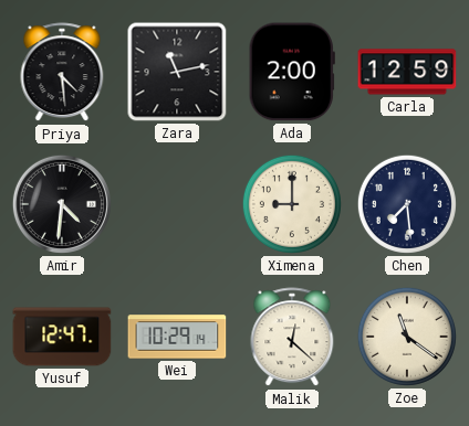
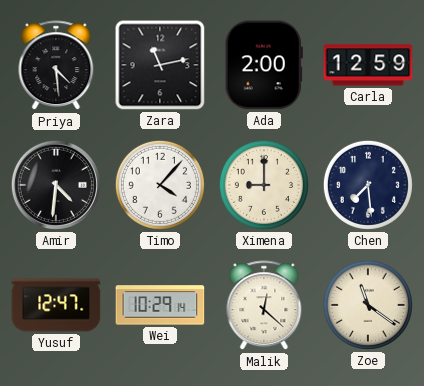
Timo: none -> 4:07
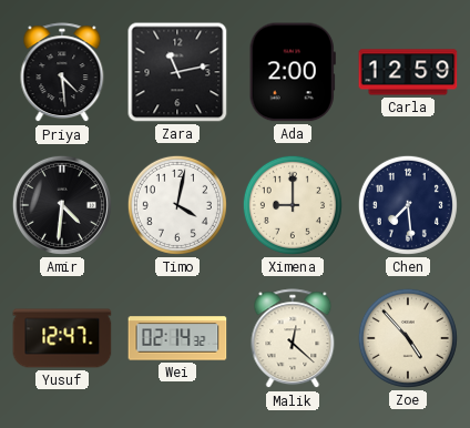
Timo: 4:07 -> 4:02
Wei: 10:29 -> 02:14
Zoe: 11:21 -> 4:53
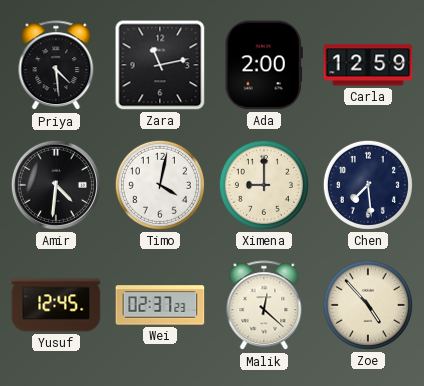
Yusuf: 12:47 -> 12:45
Wei: 02:14 -> 02:37
